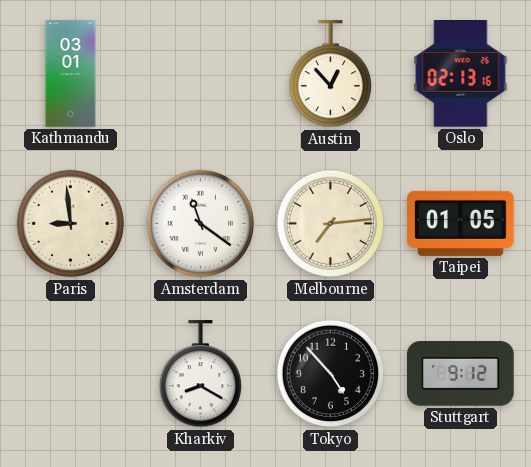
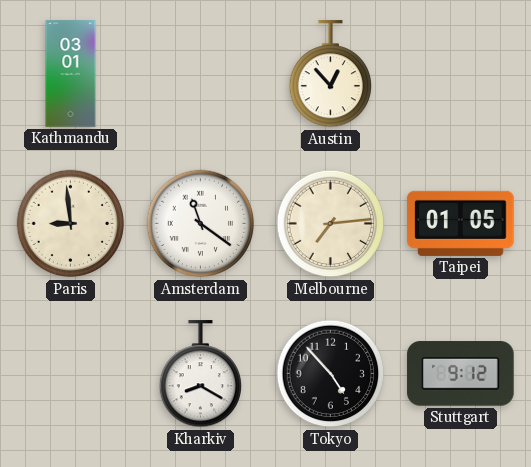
Oslo: 02:13 -> none
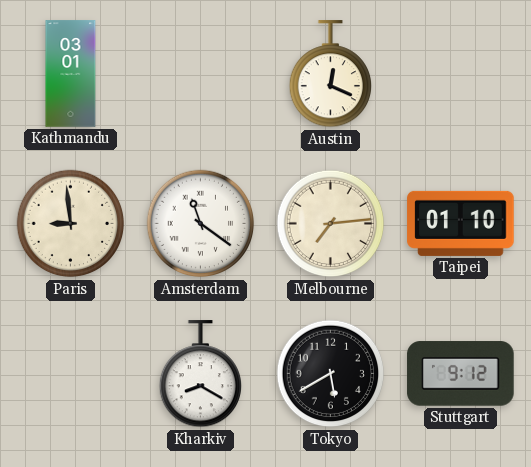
Austin: 12:53 -> 12:19
Taipei: 01:05 -> 01:10
Tokyo: 4:53 -> 5:40
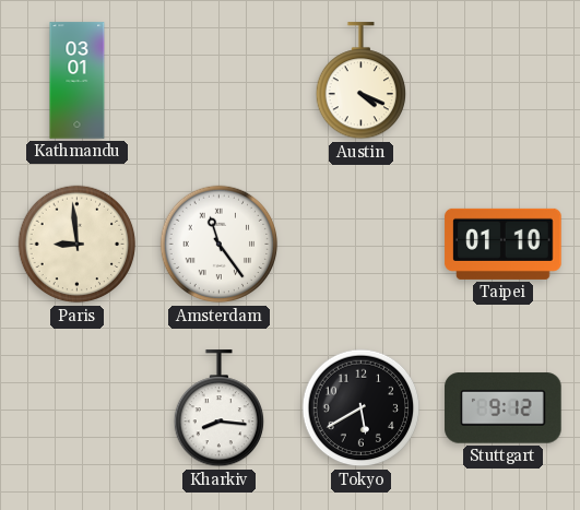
Austin: 12:19 -> 4:19
Amsterdam: 11:21 -> 11:24
Melbourne: 7:14 -> none
Kharkiv: 8:20 -> 8:16
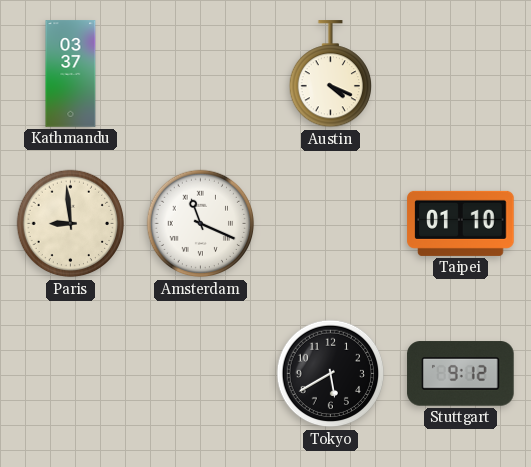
Kathmandu: 03:01 -> 03:37
Amsterdam: 11:24 -> 11:19
Kharkiv: 8:16 -> none
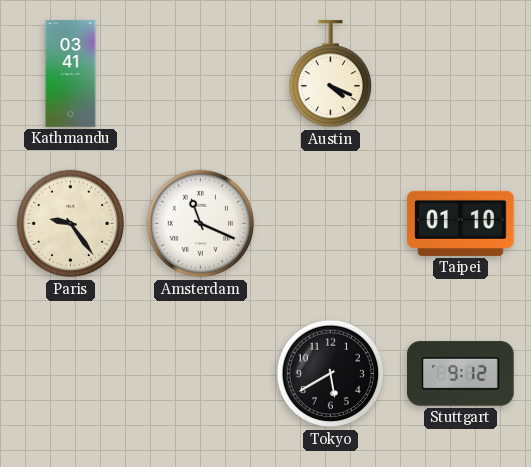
Kathmandu: 03:37 -> 03:41
Paris: 8:59 -> 9:24
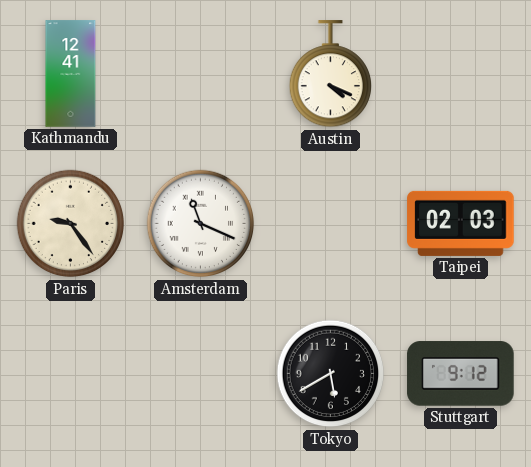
Kathmandu: 03:41 -> 12:41
Taipei: 01:10 -> 02:03
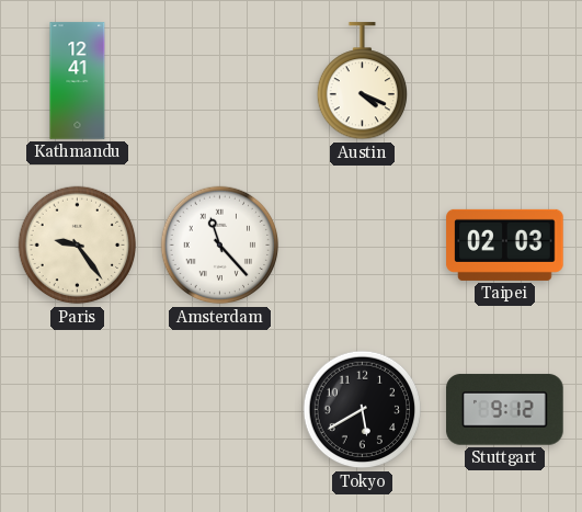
Amsterdam: 11:19 -> 11:23
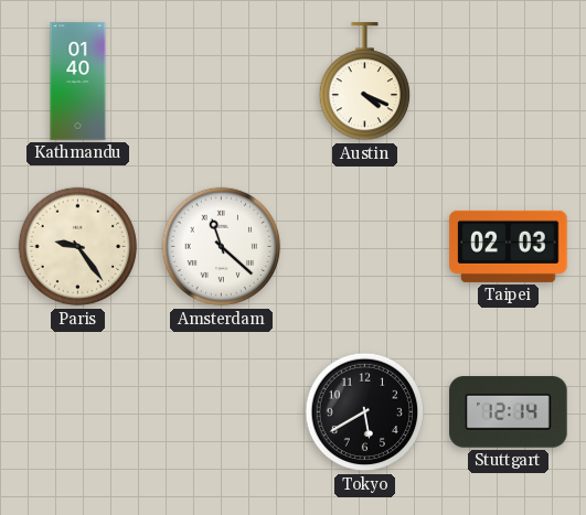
Kathmandu: 12:41 -> 01:40
Amsterdam: 11:23 -> 11:22
Stuttgart: 9:12 -> 12:14
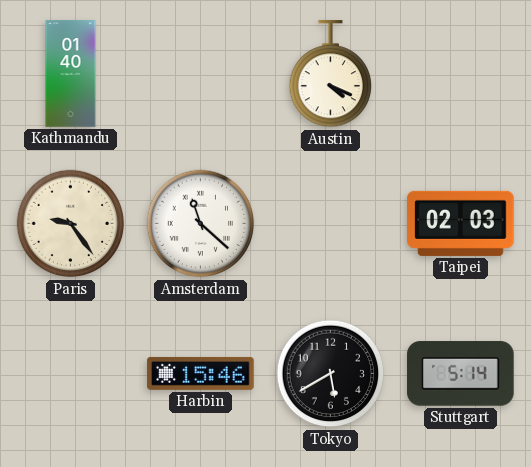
Harbin: none -> 15:46
Stuttgart: 12:14 -> 5:14
